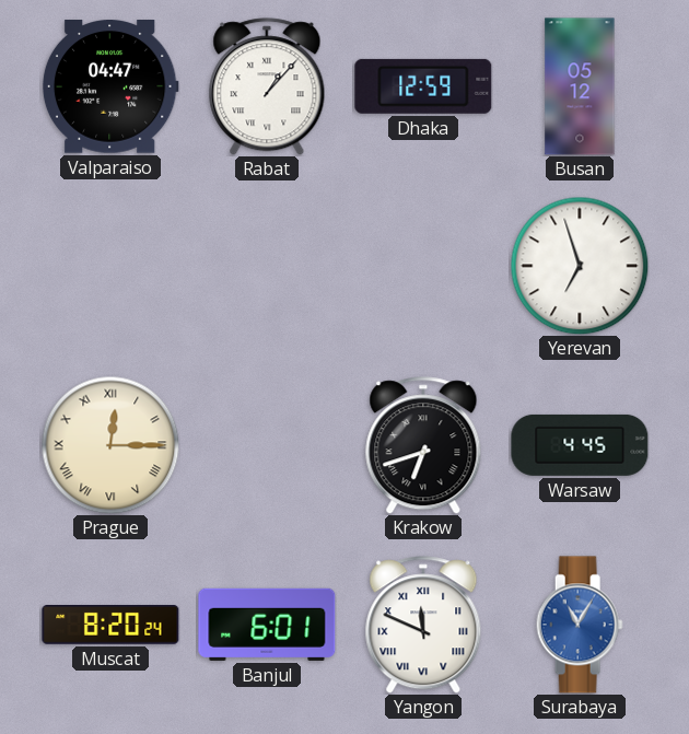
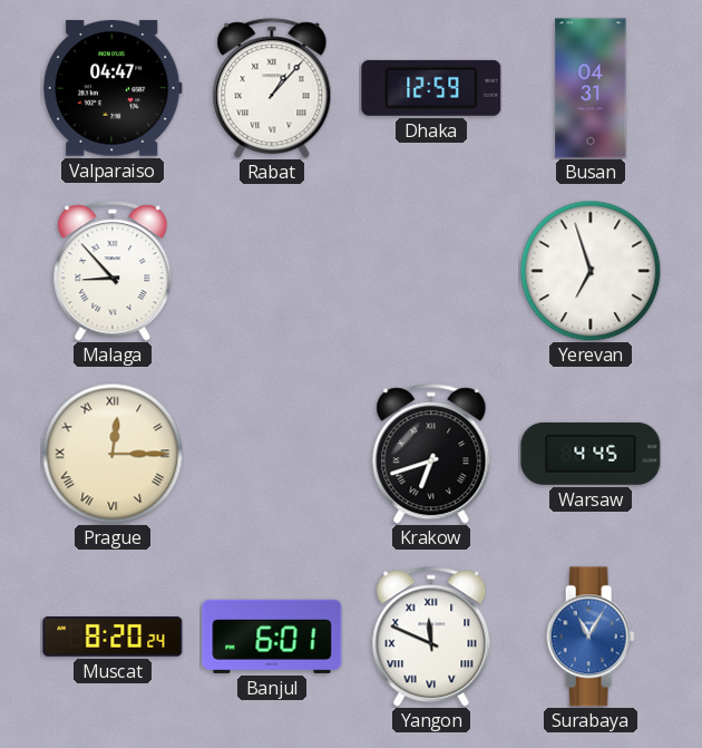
Busan: 05:12 -> 04:31
Malaga: none -> 8:53
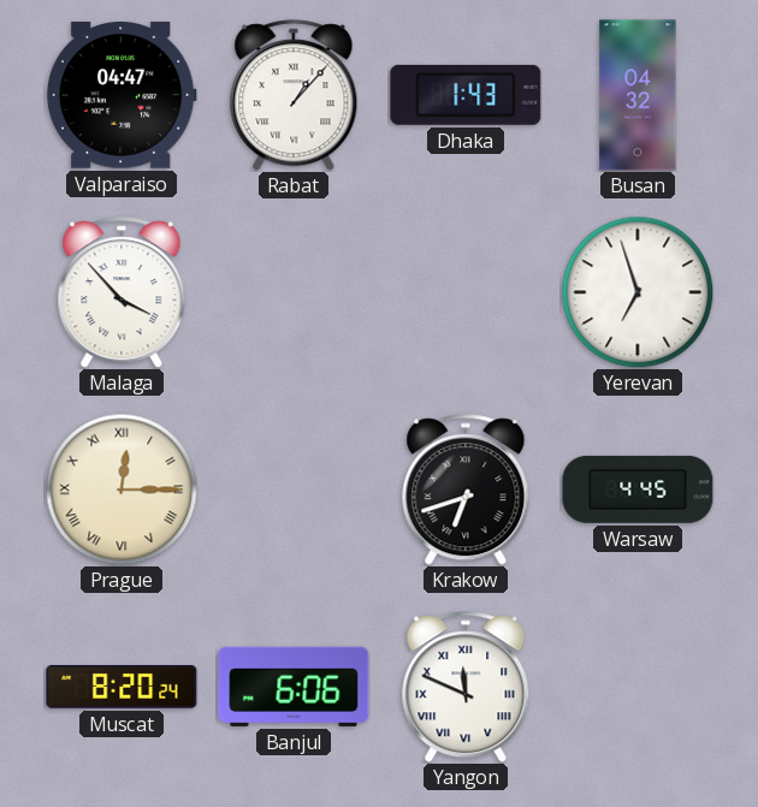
Dhaka: 12:59 -> 1:43
Busan: 04:31 -> 04:32
Malaga: 8:53 -> 3:53
Banjul: 6:01 -> 6:06
Surabaya: 11:05 -> none
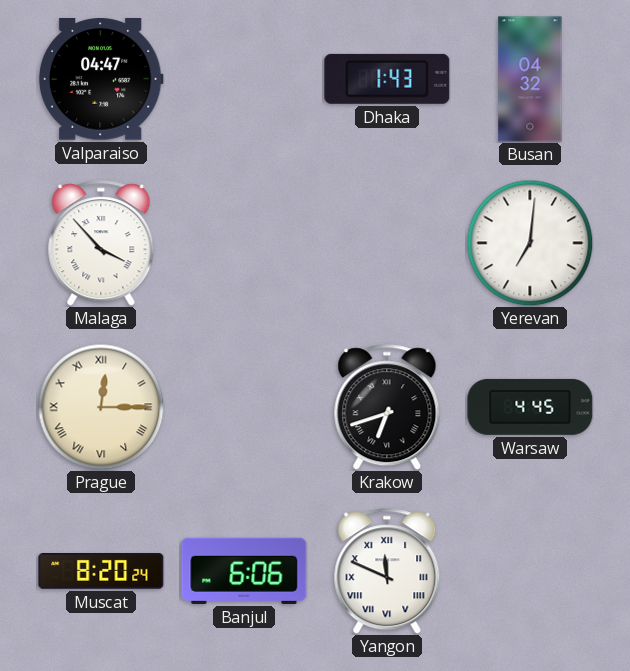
Rabat: 1:07 -> none
Yerevan: 6:57 -> 7:01
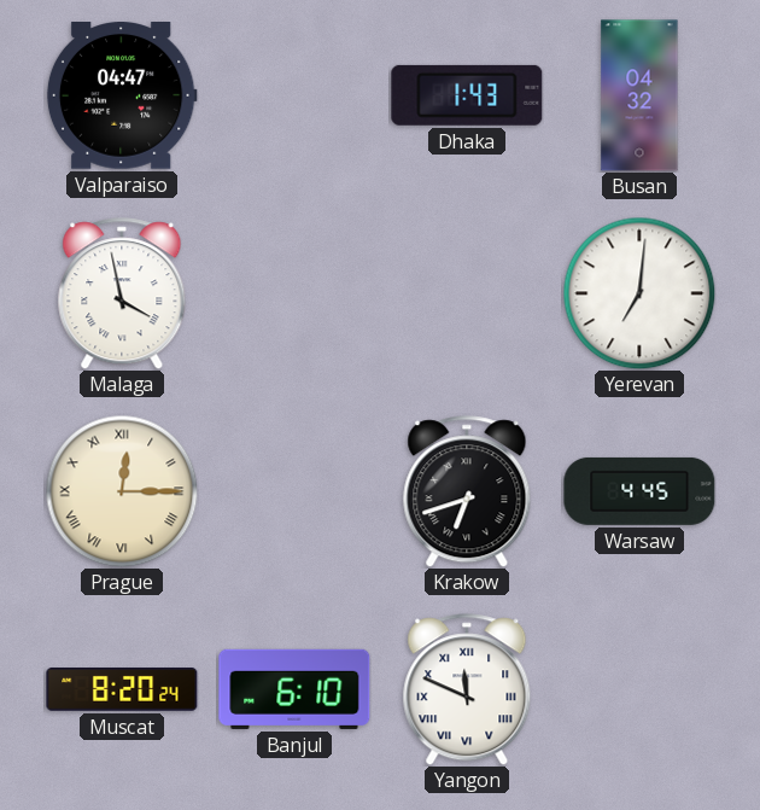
Malaga: 3:53 -> 3:58
Banjul: 6:06 -> 6:10
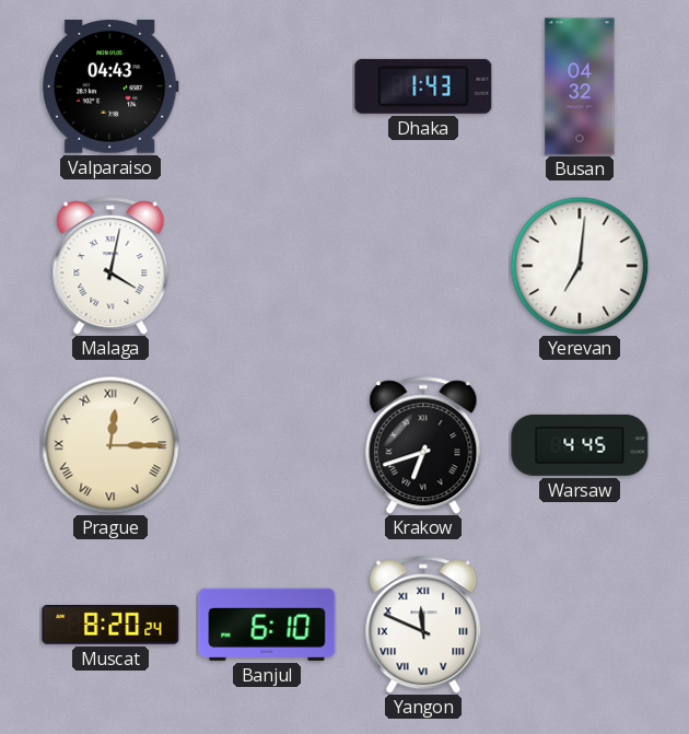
Valparaiso: 04:47 -> 04:43
Malaga: 3:58 -> 4:02
